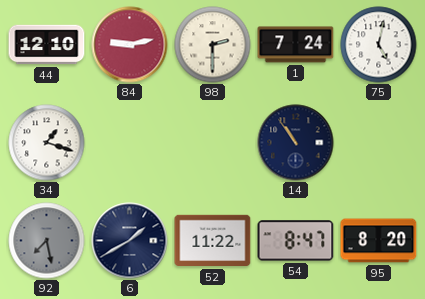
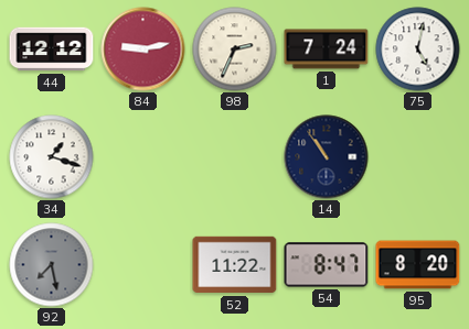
44: 12:10 -> 12:12
98: 2:30 -> 2:34
6: 1:40 -> none
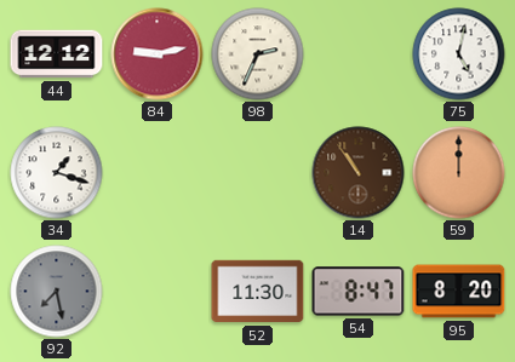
1: 7:24 -> none
14 dial: navy -> brown
59: none -> 12:00
52: 11:22 -> 11:30
